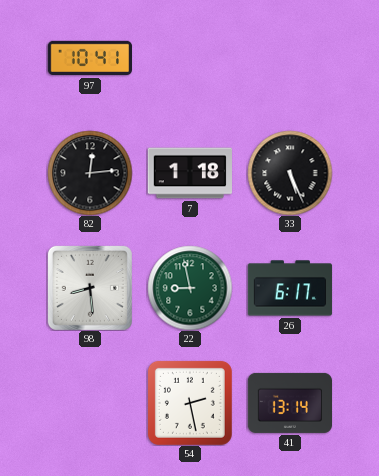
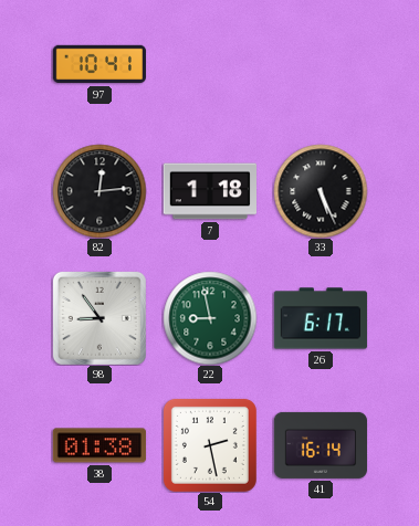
98: 8:29 -> 8:54
38: none -> 01:38
41: 13:14 -> 16:14
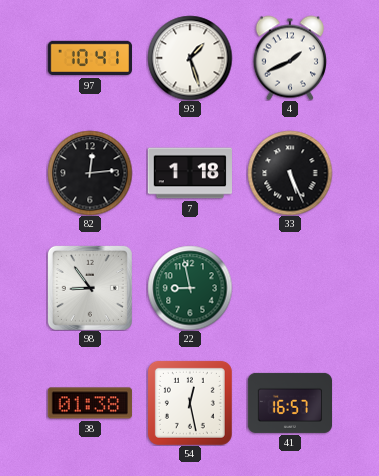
93: none -> 1:27
4: none -> 1:41
26: 6:17 -> none
54: 2:28 -> 12:28
41: 16:14 -> 16:57
